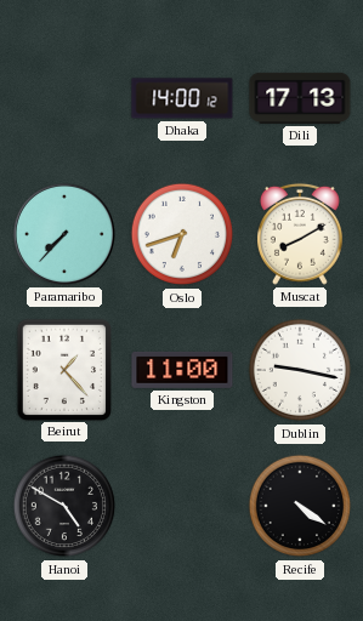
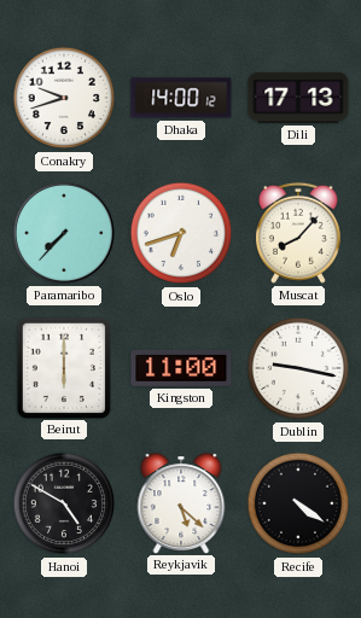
Conakry: none -> 9:42
Muscat: 8:10 -> 8:07
Beirut: 1:23 -> 6:00
Reykjavik: none -> 5:22
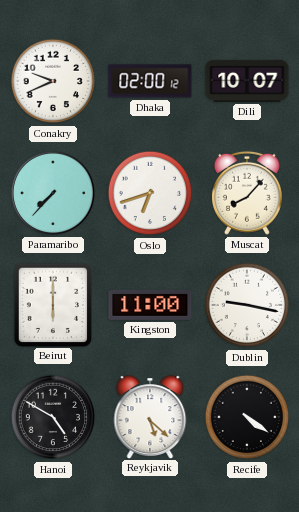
Conakry: 9:42 -> 9:41
Dhaka: 14:00 -> 02:00
Dili: 17:13 -> 10:07
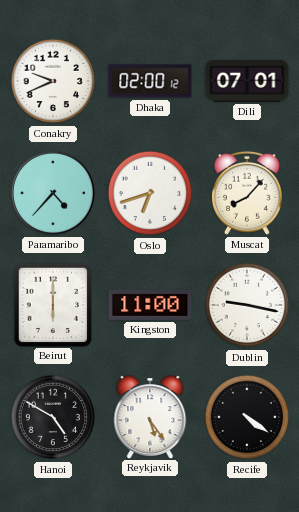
Dili: 10:07 -> 07:01
Paramaribo: 7:37 -> 4:37
Reykjavik: 5:22 -> 5:24
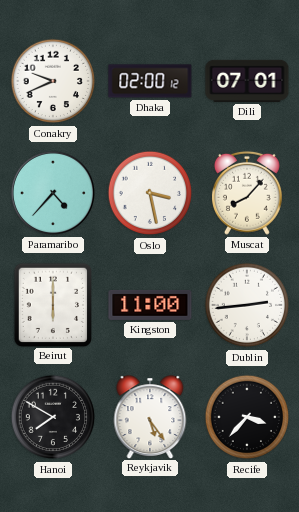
Oslo: 6:42 -> 3:28
Dublin: 9:17 -> 2:44
Hanoi: 4:50 -> 7:50
Recife: 4:21 -> 3:37
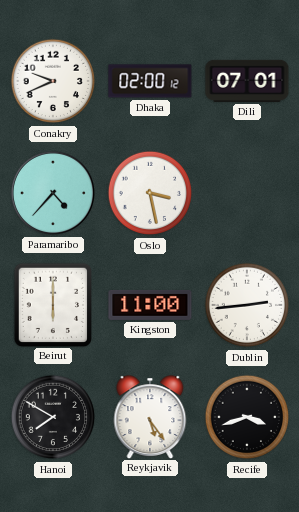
Muscat: 8:07 -> none
Recife: 3:37 -> 3:42
